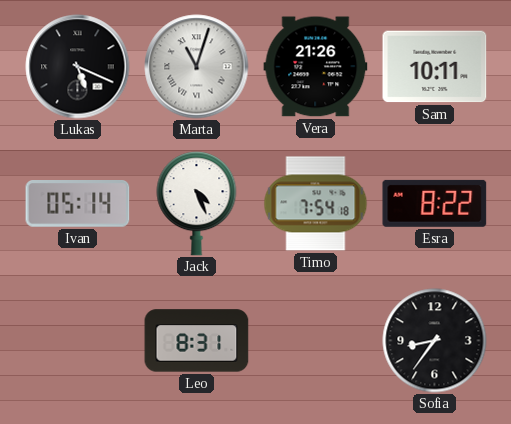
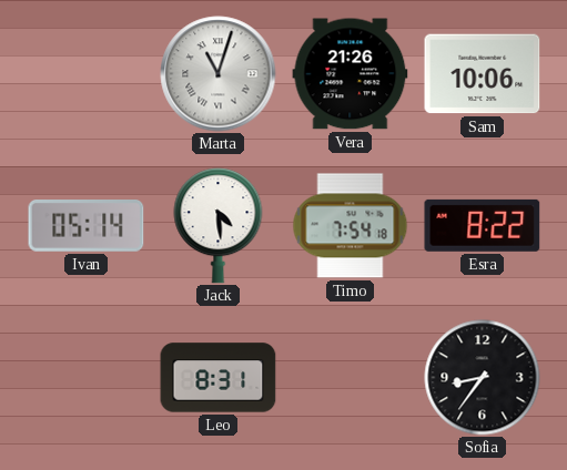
Lukas: 5:19 -> none
Sam: 10:11 -> 10:06
Jack: 4:26 -> 4:29
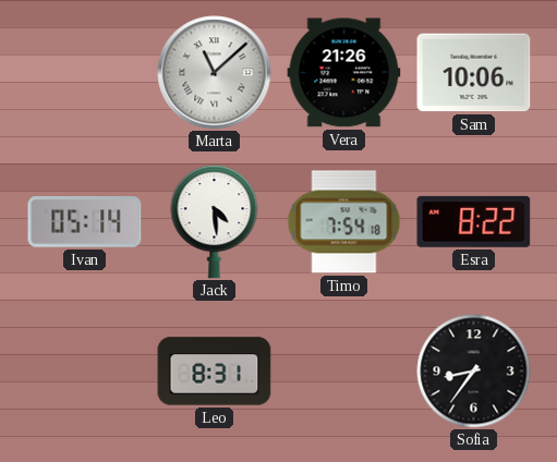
Marta: 11:03 -> 11:08
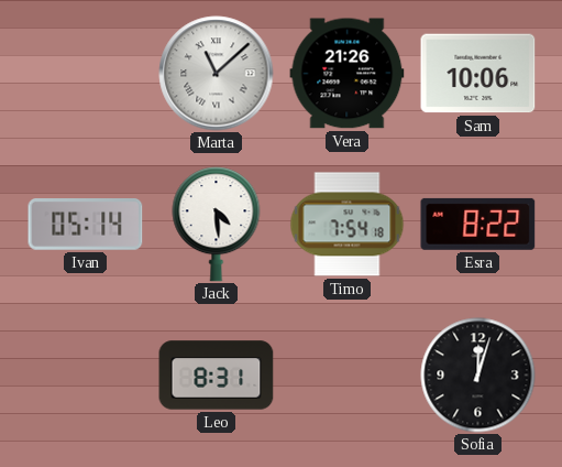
Sofia: 8:36 -> 12:03
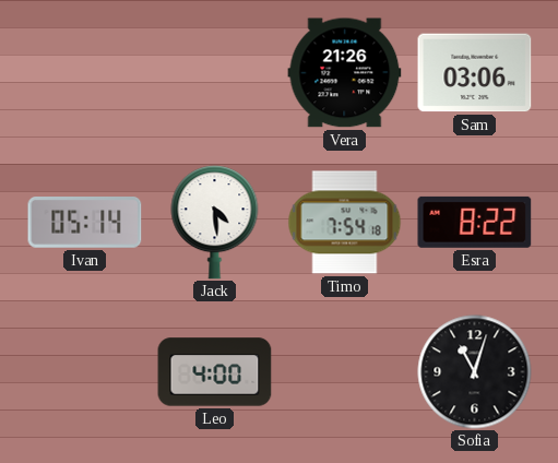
Marta: 11:08 -> none
Sam: 10:06 -> 03:06
Leo: 8:31 -> 4:00
Sofia: 12:03 -> 11:03
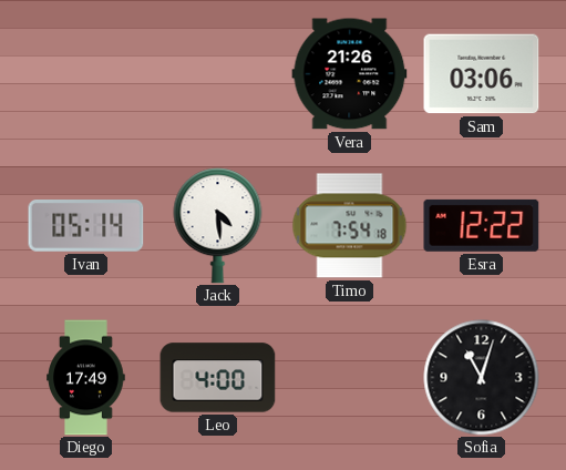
Esra: 8:22 -> 12:22
Diego: none -> 17:49
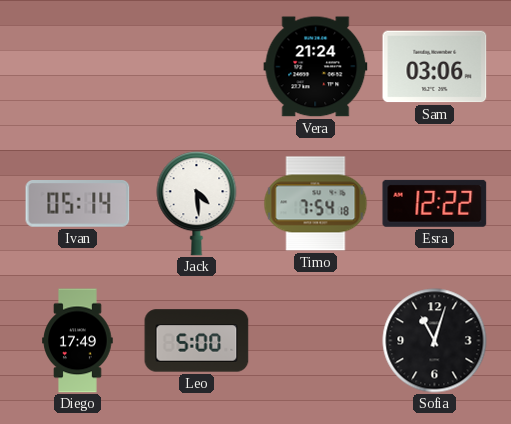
Vera: 21:26 -> 21:24
Leo: 4:00 -> 5:00
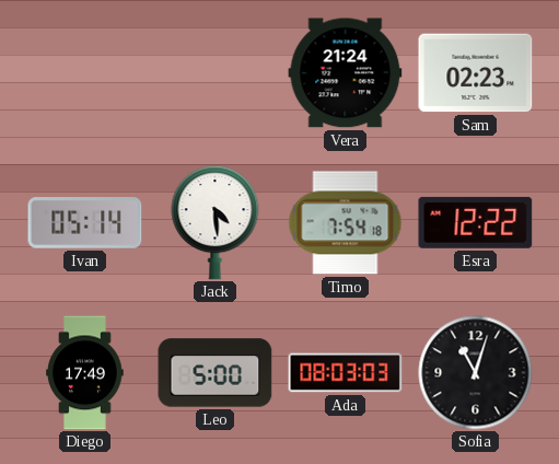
Sam: 03:06 -> 02:23
Ada: none -> 08:03
